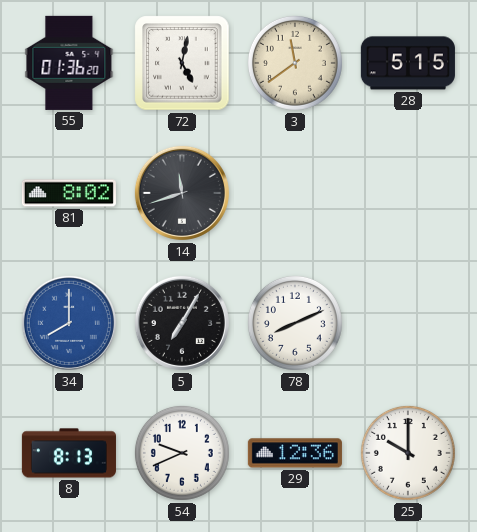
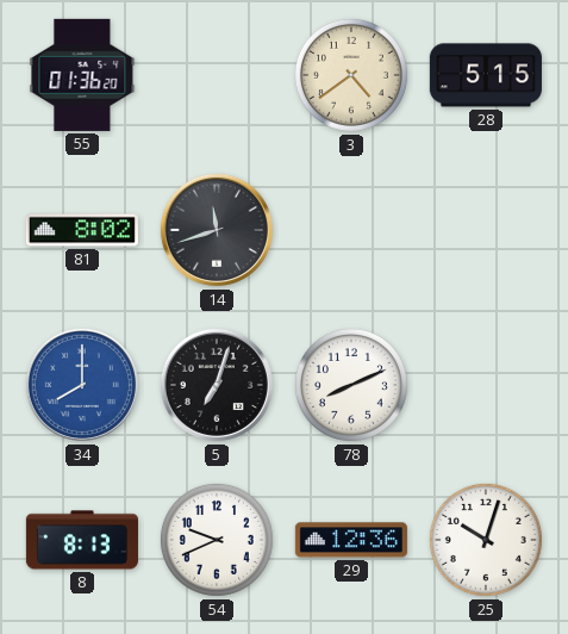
72: 5:02 -> none
3: 11:39 -> 4:39
5: 7:05 -> 7:03
25: 10:00 -> 10:03
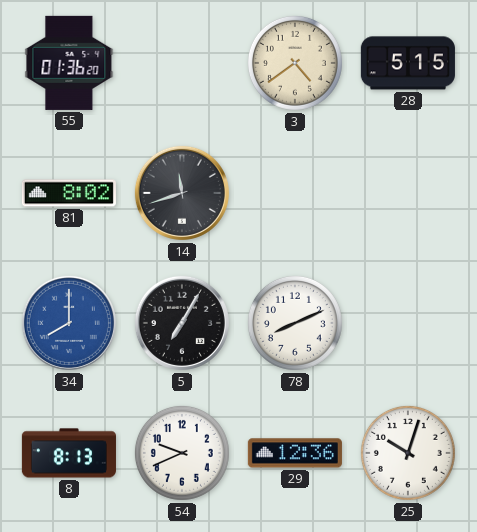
5: 7:03 -> 7:05
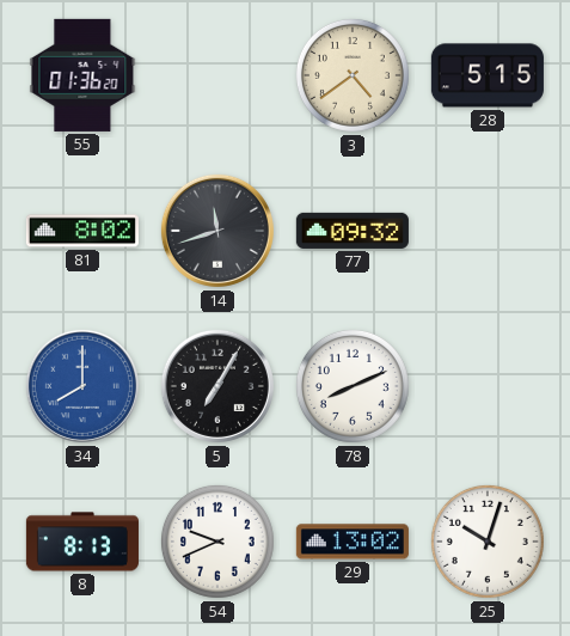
77: none -> 09:32
29: 12:36 -> 13:02
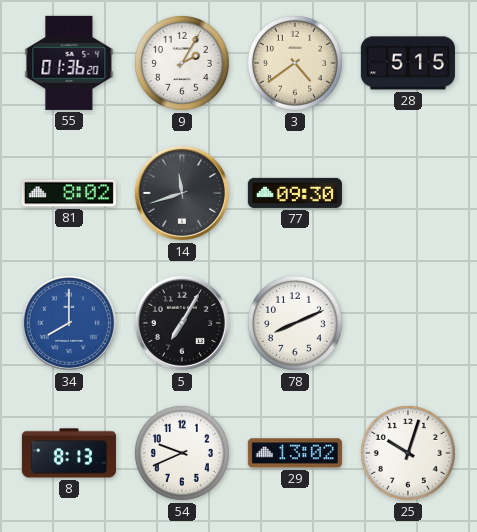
9: none -> 2:05
77: 09:32 -> 09:30
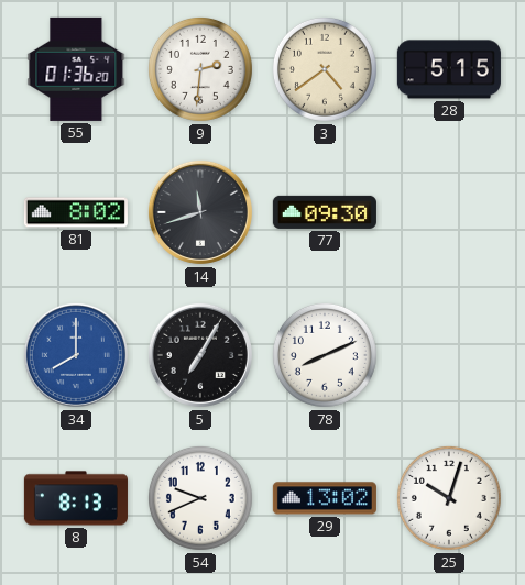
9: 2:05 -> 2:31
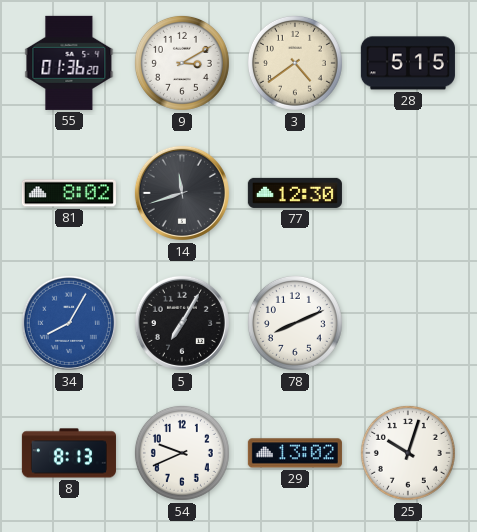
9: 2:31 -> 3:10
77: 09:30 -> 12:30
34: 8:00 -> 8:05
